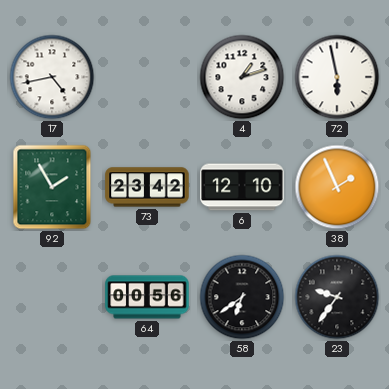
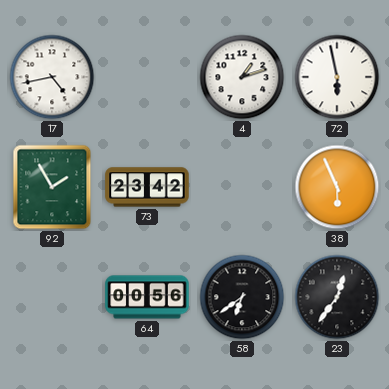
6: 12:10 -> none
38: 1:56 -> 5:56
23: 9:36 -> 12:36
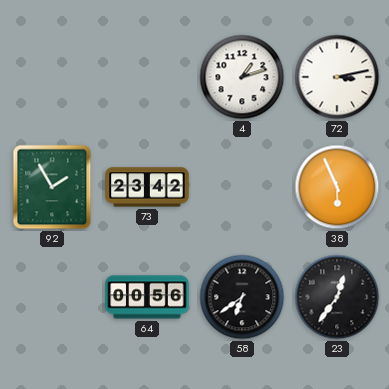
17: 4:43 -> none
72: 5:58 -> 3:13
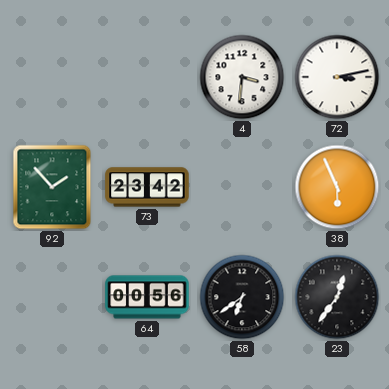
4: 1:12 -> 3:31
92: 1:55 -> 1:53
